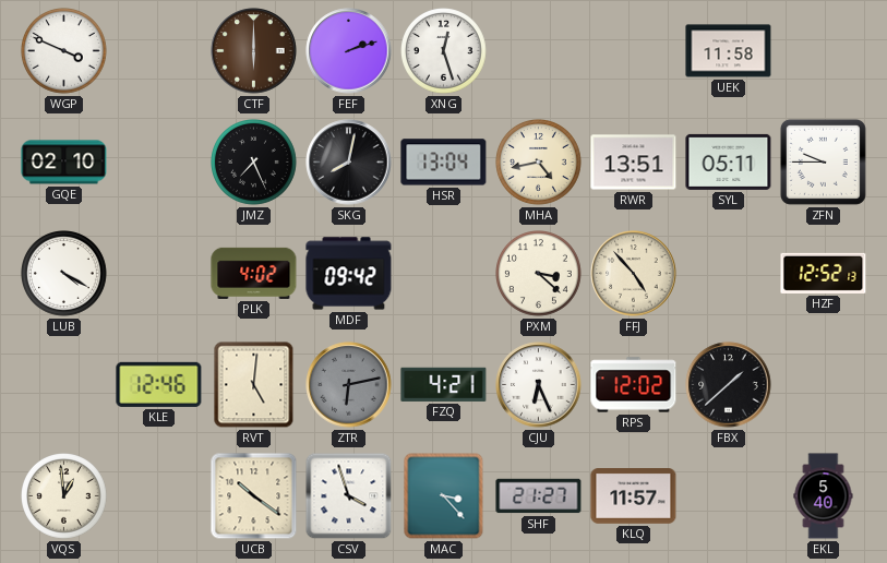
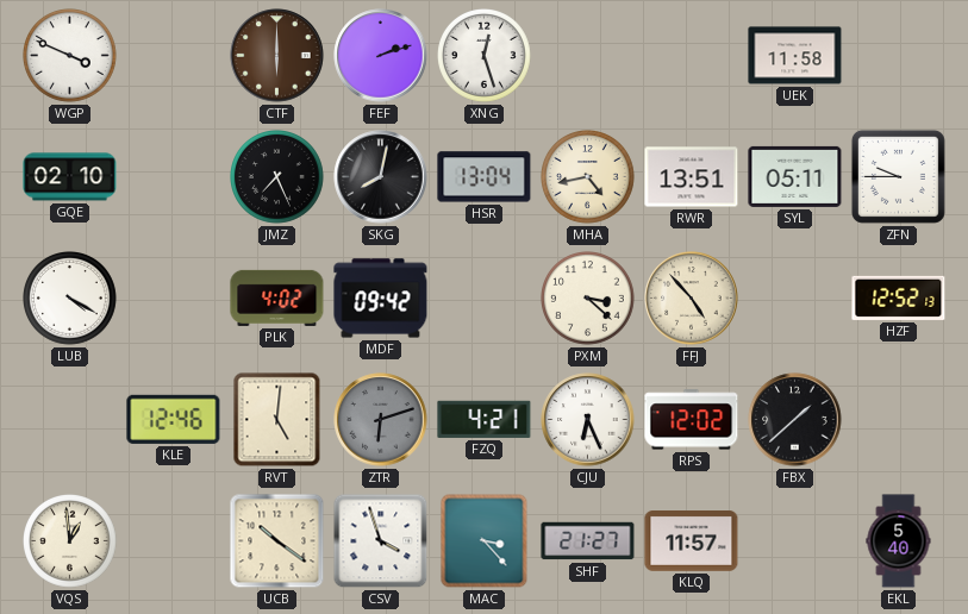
ZTR: 6:13 -> 6:12
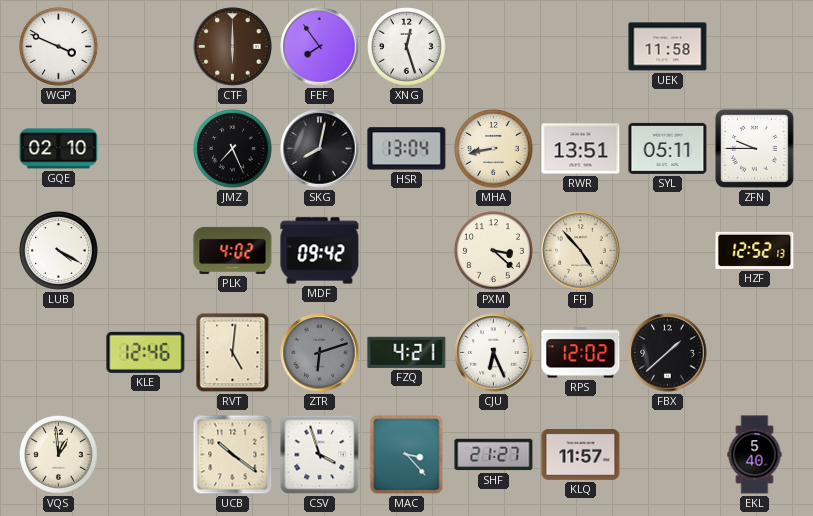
FEF: 2:12 -> 7:54
MHA: 4:43 -> 8:43
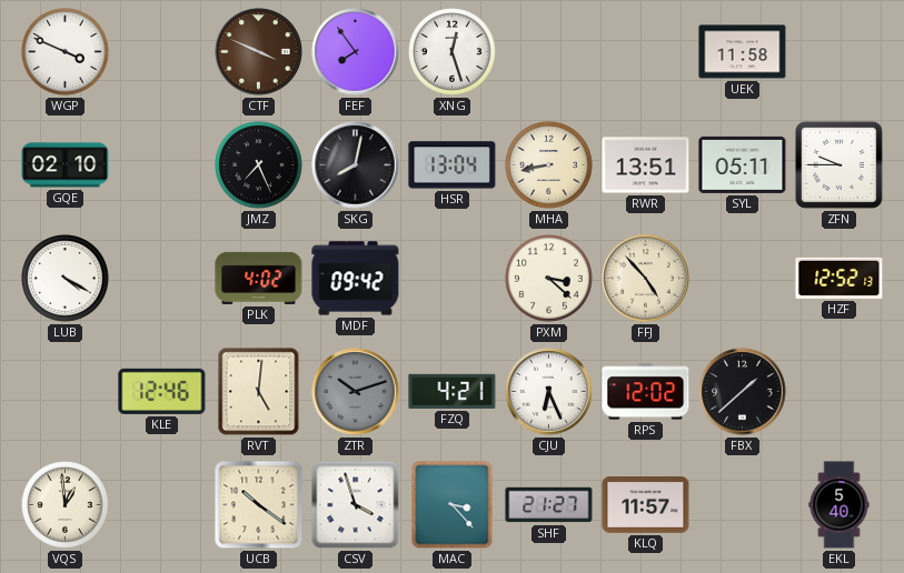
CTF: 6:00 -> 3:49
ZTR: 6:12 -> 10:12
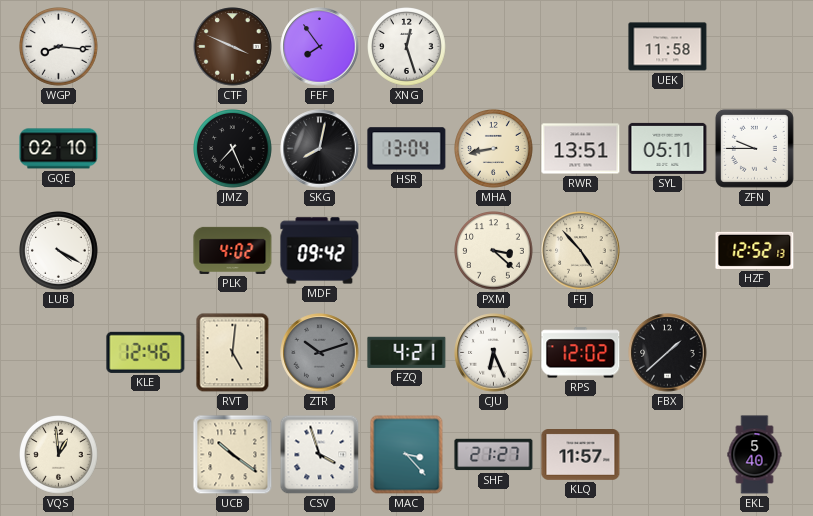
WGP: 3:49 -> 8:16
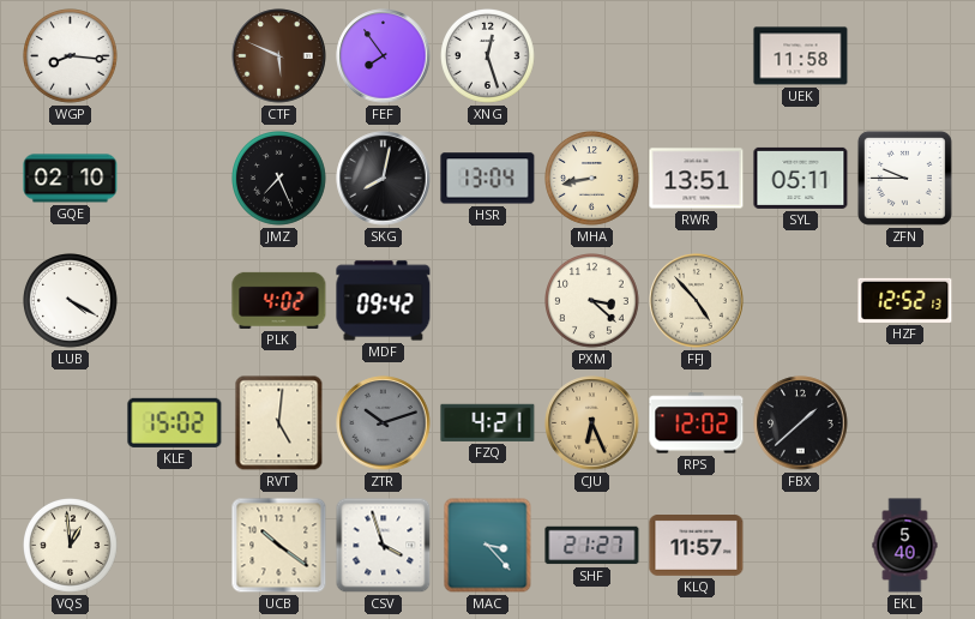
CTF: 3:49 -> 5:49
KLE: 12:46 -> 15:02
CJU dial: white -> champagne
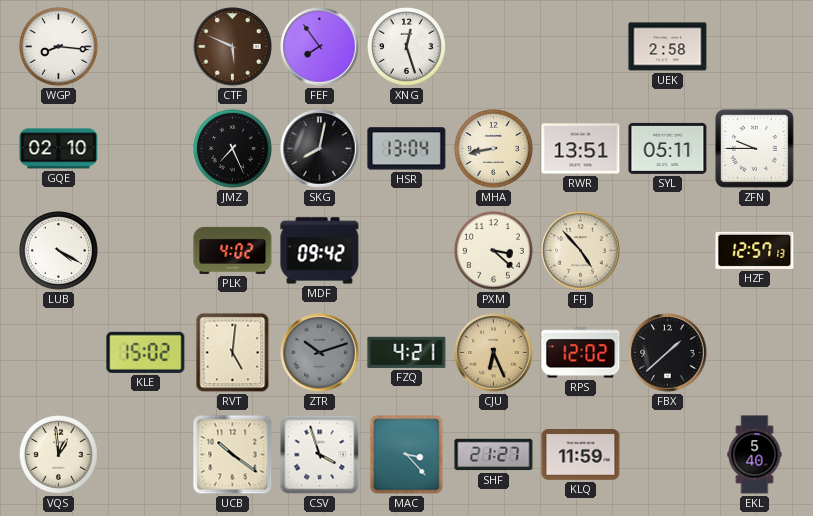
UEK: 11:58 -> 2:58
HZF: 12:52 -> 12:57
KLQ: 11:57 -> 11:59
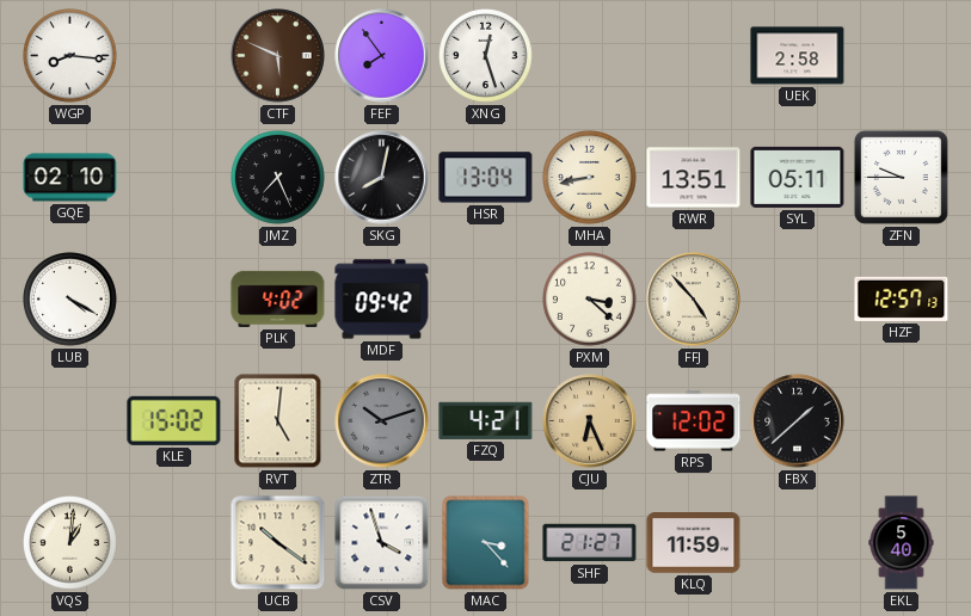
VQS: 12:59 -> 1:01
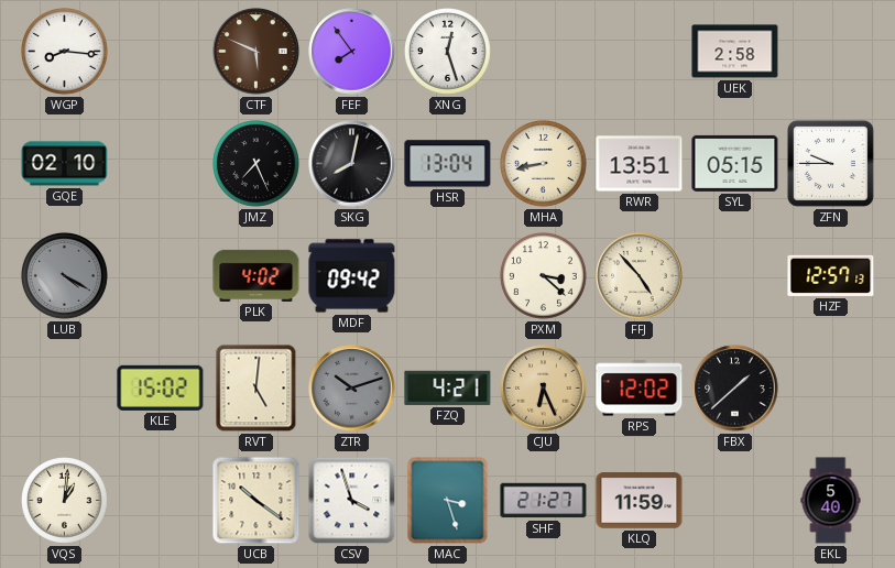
SYL: 05:11 -> 05:15
LUB dial: white -> grey
MAC: 3:23 -> 3:27
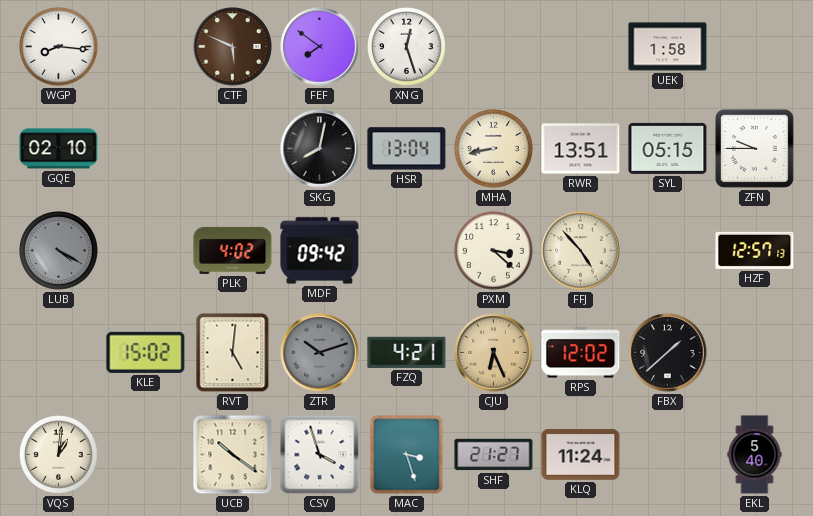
FEF: 7:54 -> 7:51
UEK: 2:58 -> 1:58
JMZ: 7:26 -> none
KLQ: 11:59 -> 11:24
